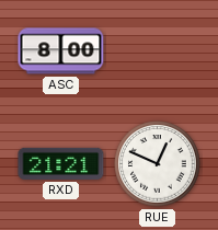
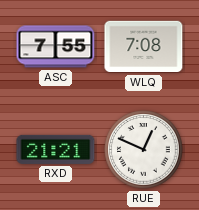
ASC: 8:00 -> 7:55
WLQ: none -> 7:08
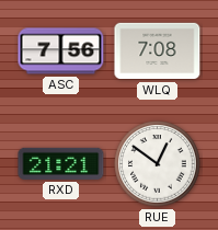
ASC: 7:55 -> 7:56
RUE: 12:49 -> 12:51
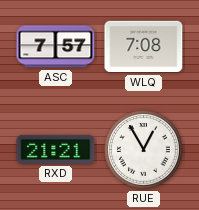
ASC: 7:56 -> 7:57
RUE: 12:51 -> 12:55
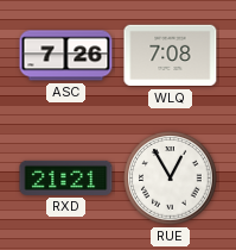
ASC: 7:57 -> 7:26
